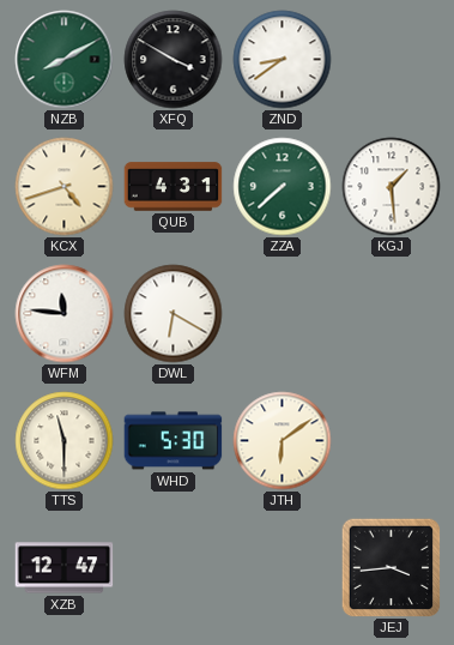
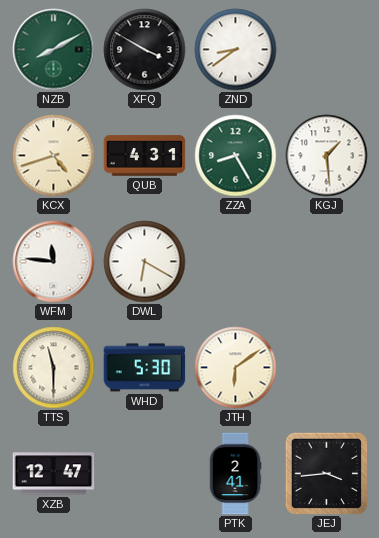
ZZA: 7:38 -> 8:25
PTK: none -> 2:41
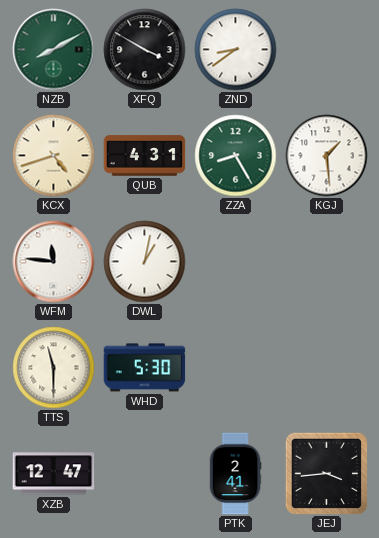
DWL: 6:20 -> 1:02
JTH: 6:09 -> none
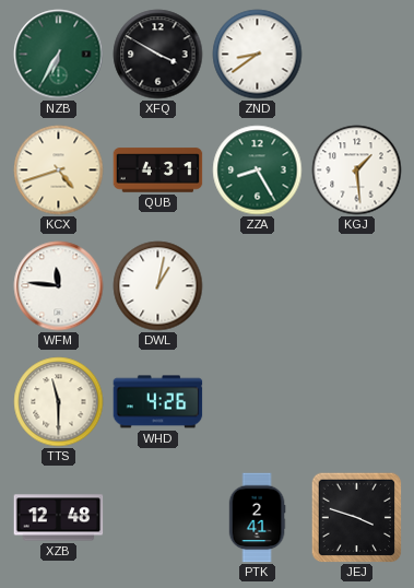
NZB: 8:10 -> 6:35
WHD: 5:30 -> 4:26
XZB: 12:47 -> 12:48
JEJ: 3:44 -> 3:48
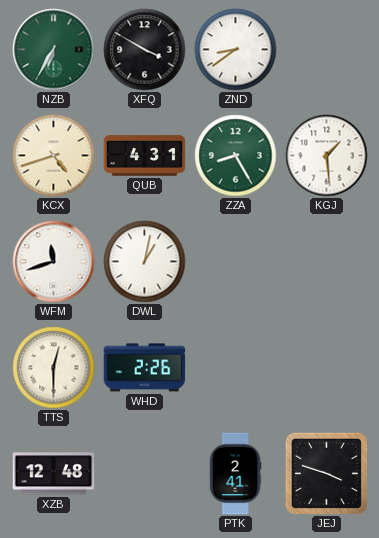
WFM: 11:46 -> 11:42
TTS: 11:30 -> 12:30
WHD: 4:26 -> 2:26
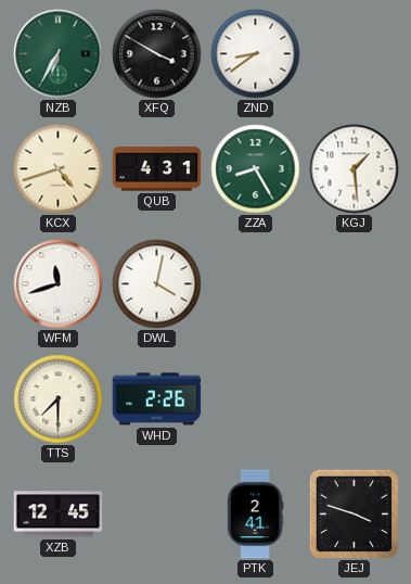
DWL: 1:02 -> 4:02
TTS: 12:30 -> 7:30
XZB: 12:48 -> 12:45
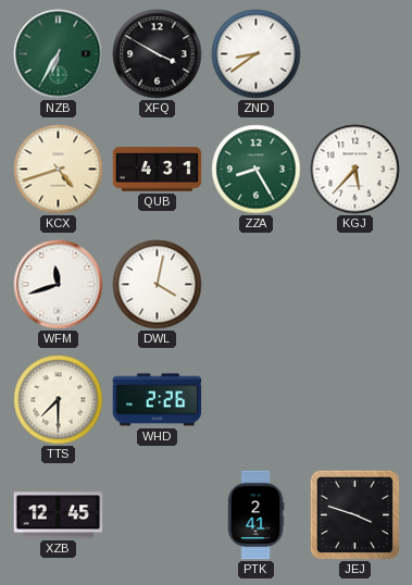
KGJ: 1:29 -> 5:37
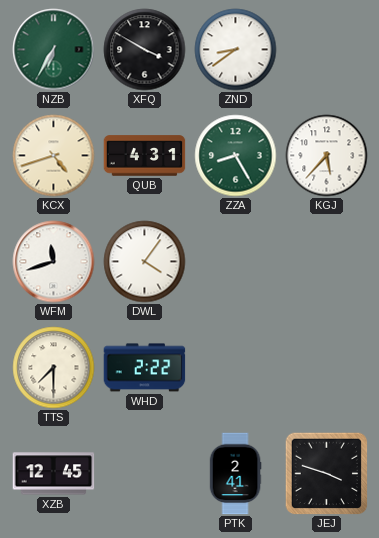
DWL: 4:02 -> 4:06
WHD: 2:26 -> 2:22
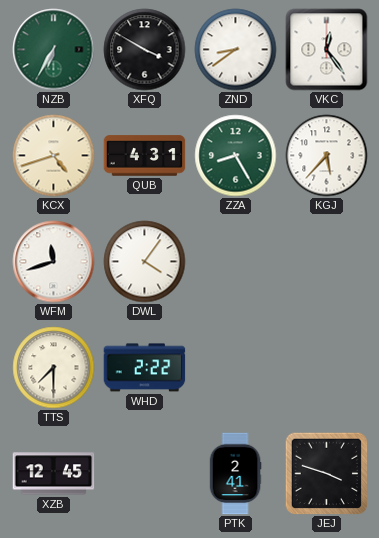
VKC: none -> 12:24
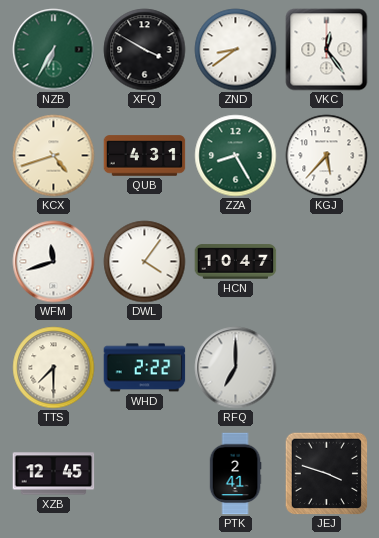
HCN: none -> 10:47
RFQ: none -> 7:00
